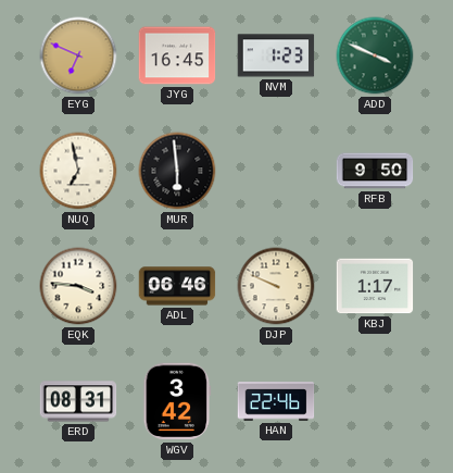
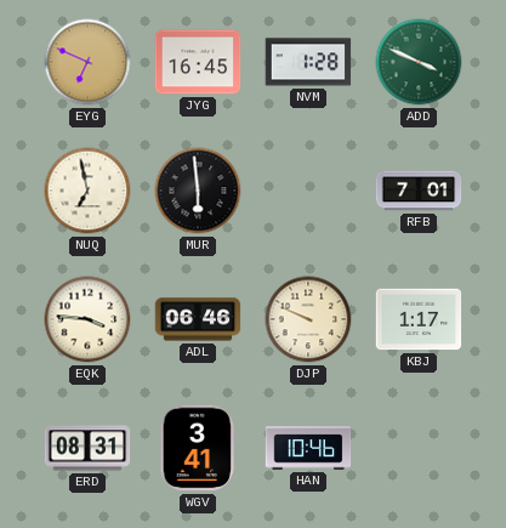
NVM: 1:23 -> 1:28
RFB: 9:50 -> 7:01
WGV: 3:42 -> 3:41
HAN: 22:46 -> 10:46
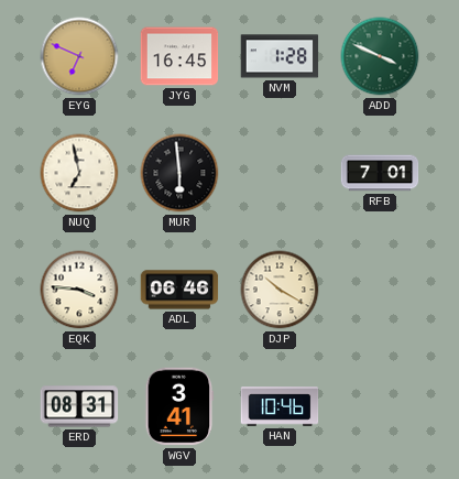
DJP: 9:49 -> 10:20
KBJ: 1:17 -> none
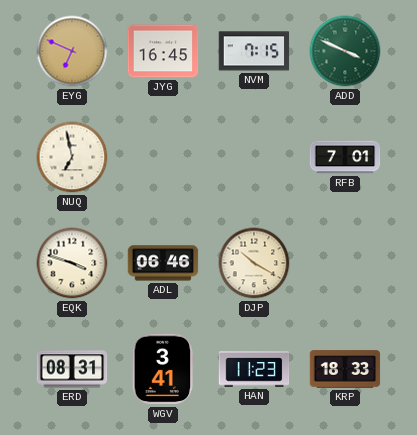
NVM: 1:28 -> 7:15
MUR: 5:59 -> none
EQK: 3:46 -> 3:48
HAN: 10:46 -> 11:23
KRP: none -> 18:33
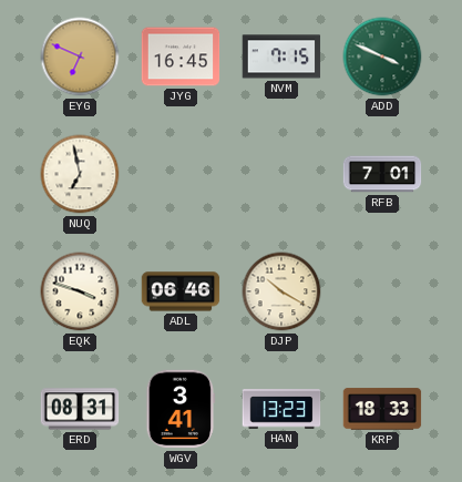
HAN: 11:23 -> 13:23
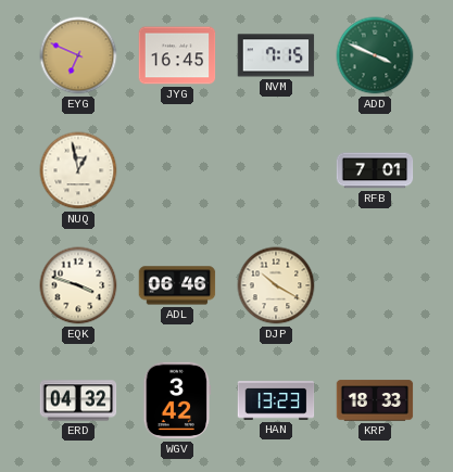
NUQ: 6:58 -> 12:58
ERD: 08:31 -> 04:32
WGV: 3:41 -> 3:42
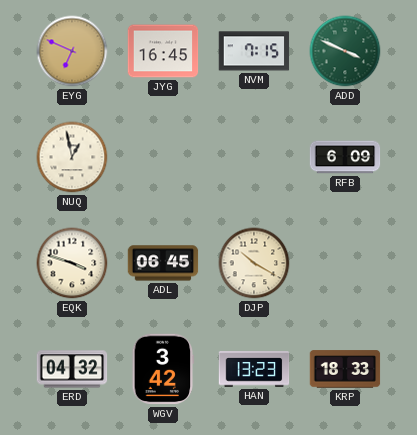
RFB: 7:01 -> 6:09
ADL: 06:46 -> 06:45
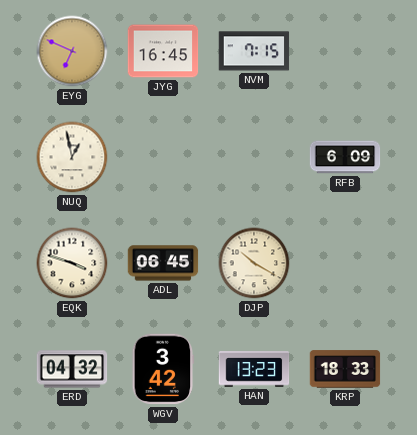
ADD: 3:49 -> none
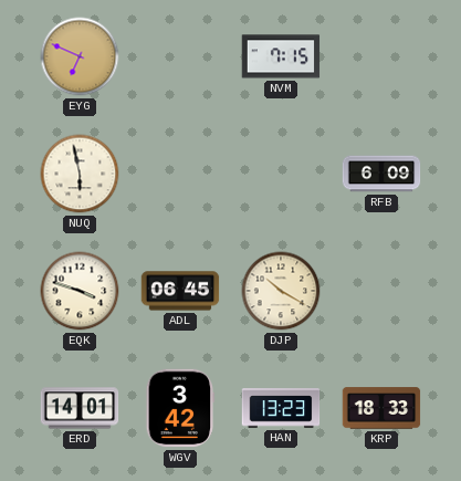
JYG: 16:45 -> none
NUQ: 12:58 -> 5:58
ERD: 04:32 -> 14:01
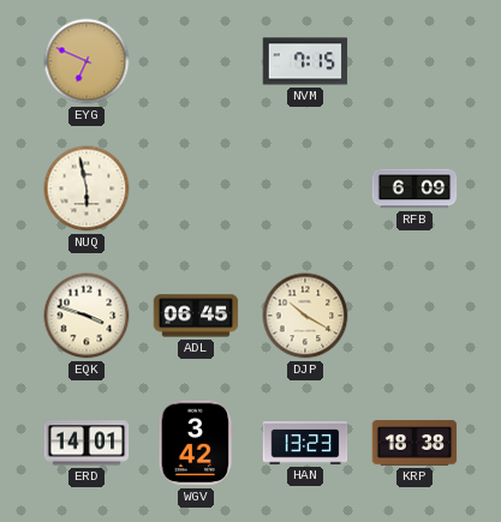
KRP: 18:33 -> 18:38
